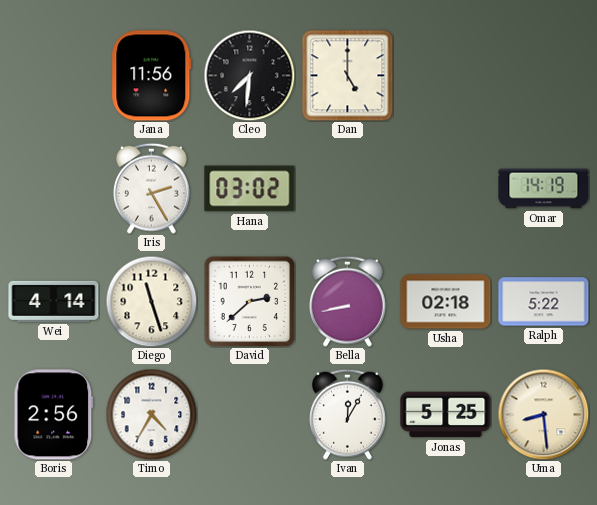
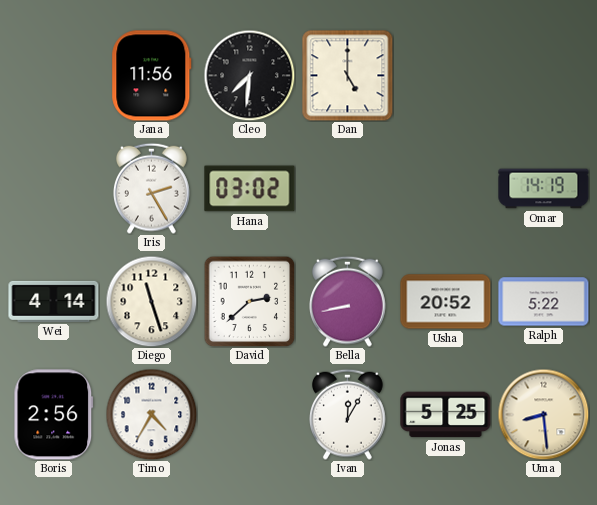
Usha: 02:18 -> 20:52
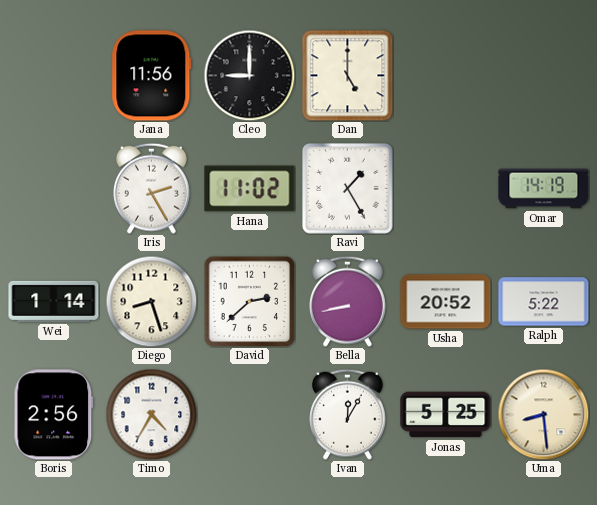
Cleo: 7:31 -> 9:00
Hana: 03:02 -> 11:02
Ravi: none -> 1:25
Wei: 4:14 -> 1:14
Diego: 11:27 -> 8:27
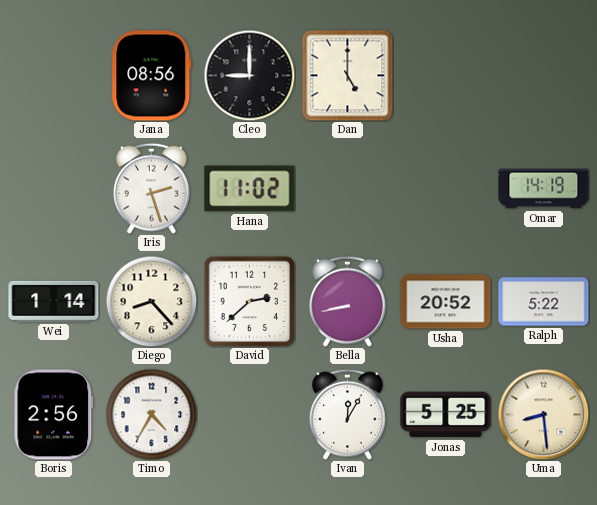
Jana: 11:56 -> 08:56
Iris: 2:25 -> 2:27
Ravi: 1:25 -> none
Diego: 8:27 -> 8:23
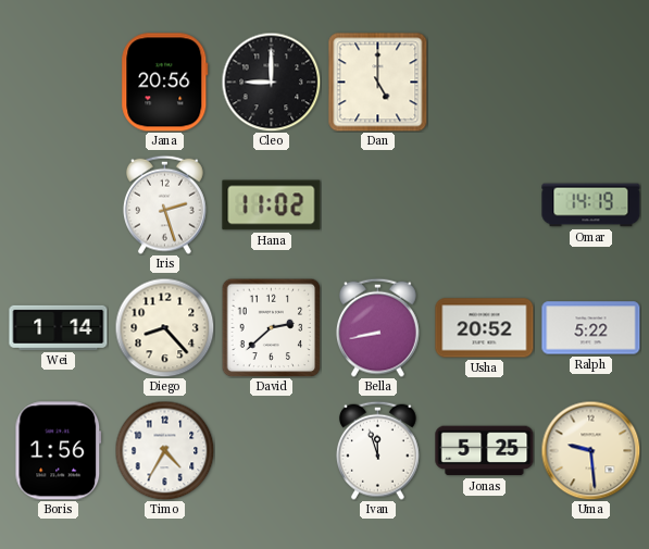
Jana: 08:56 -> 20:56
Boris: 2:56 -> 1:56
Ivan: 12:05 -> 11:57
Uma: 8:29 -> 9:29
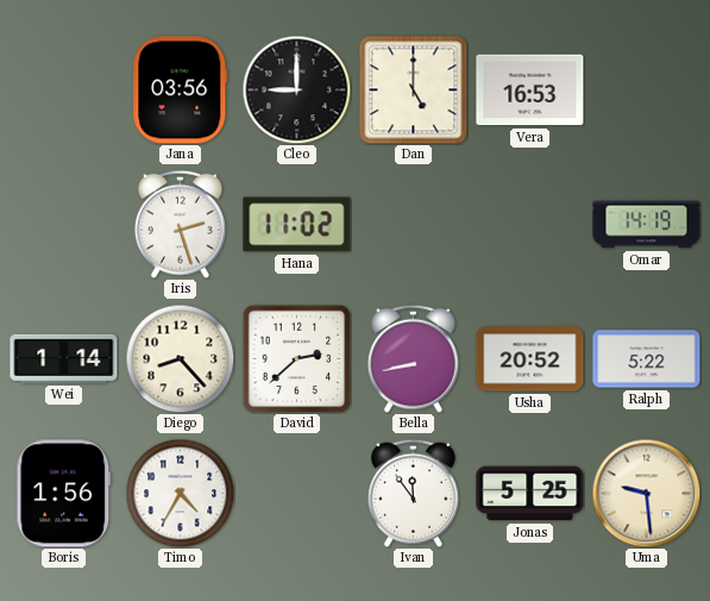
Jana: 20:56 -> 03:56
Vera: none -> 16:53
Ivan: 11:57 -> 11:54
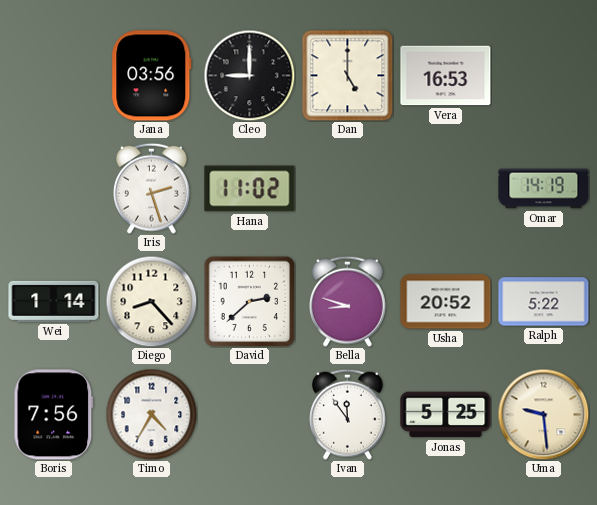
Bella: 8:43 -> 8:48
Boris: 1:56 -> 7:56
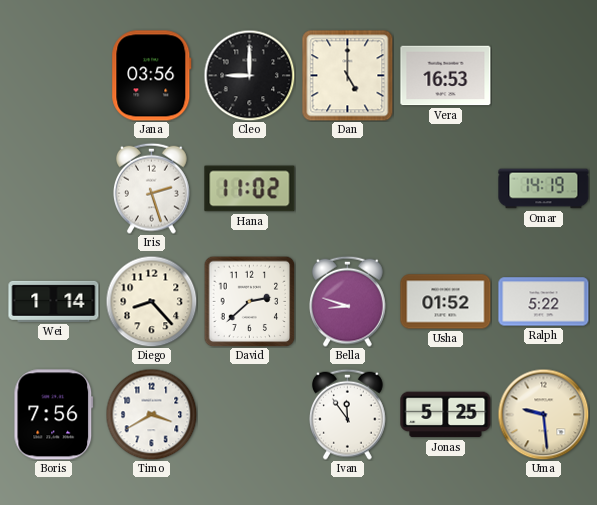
Usha: 20:52 -> 01:52
Timo: 4:35 -> 3:40
